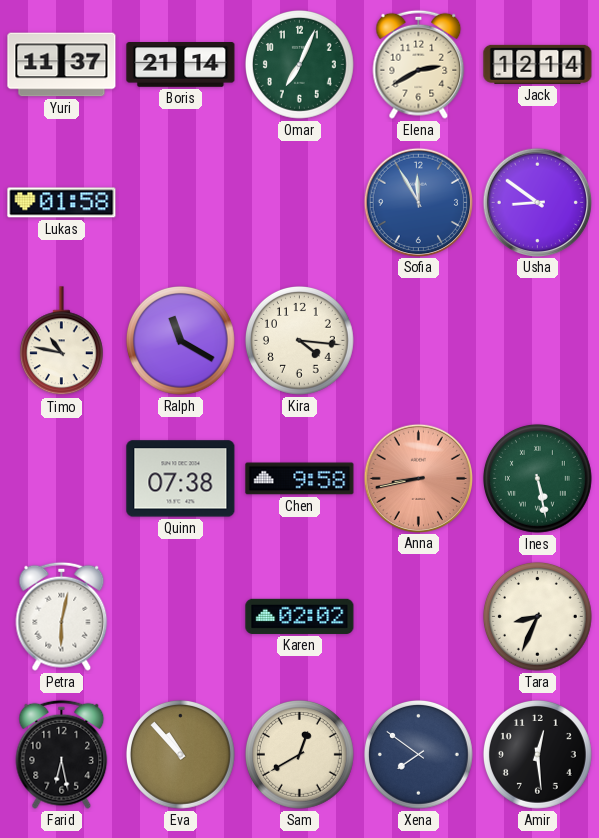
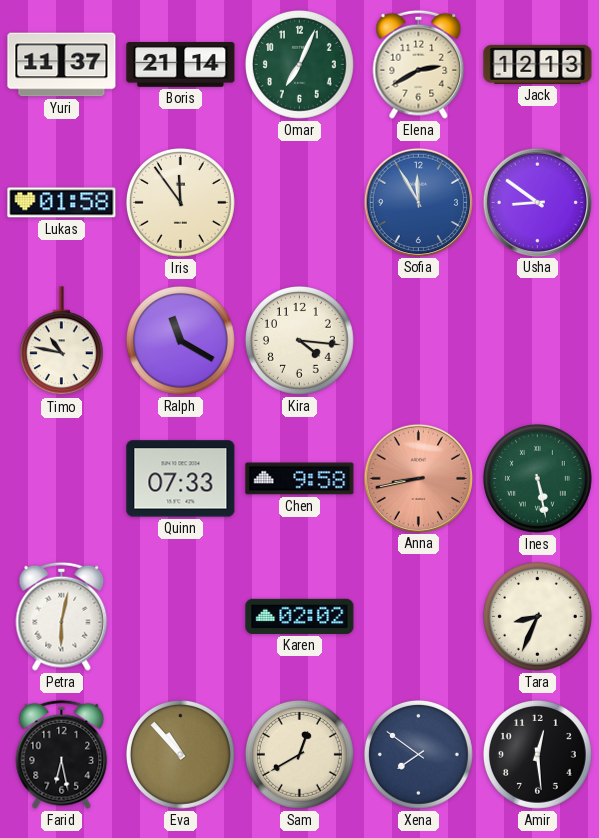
Jack: 12:14 -> 12:13
Iris: none -> 11:54
Quinn: 07:38 -> 07:33
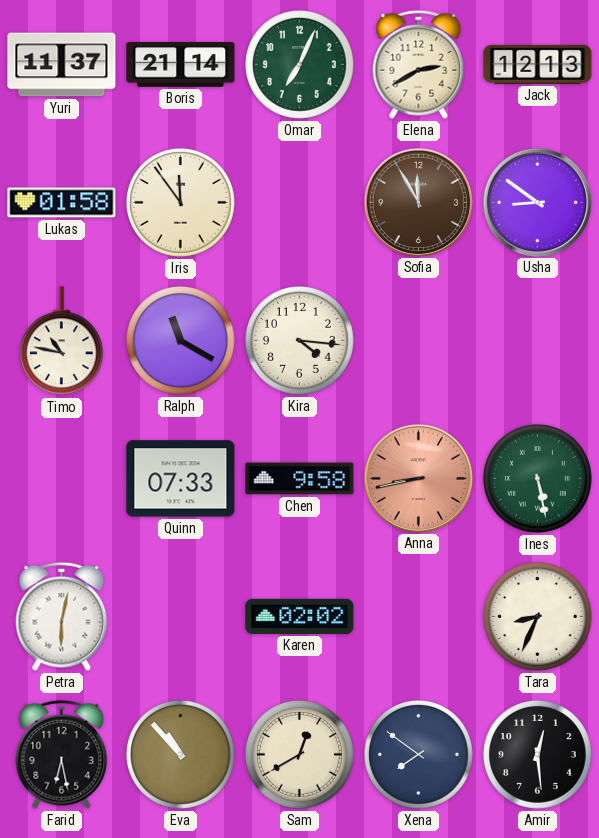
Sofia dial: blue -> brown
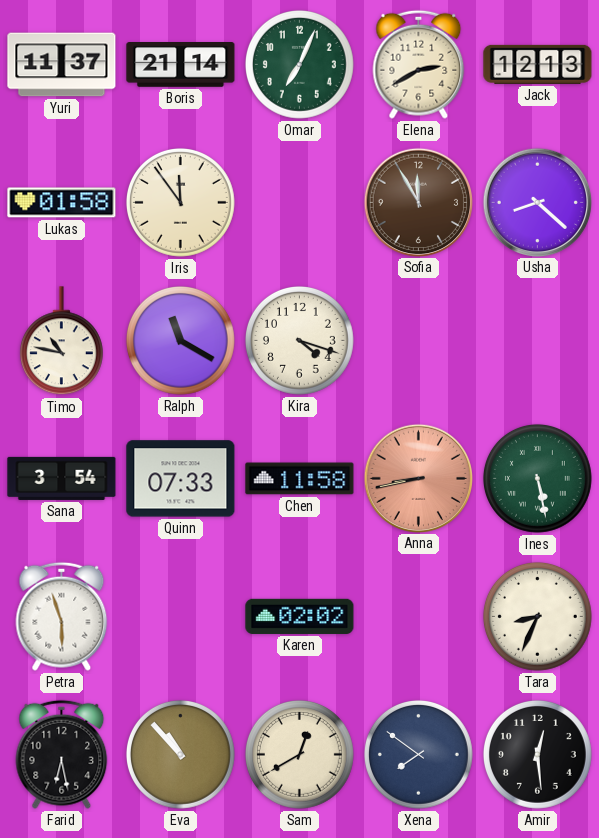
Usha: 8:51 -> 8:22
Kira: 4:16 -> 4:18
Sana: none -> 3:54
Chen: 9:58 -> 11:58
Petra: 6:02 -> 5:57
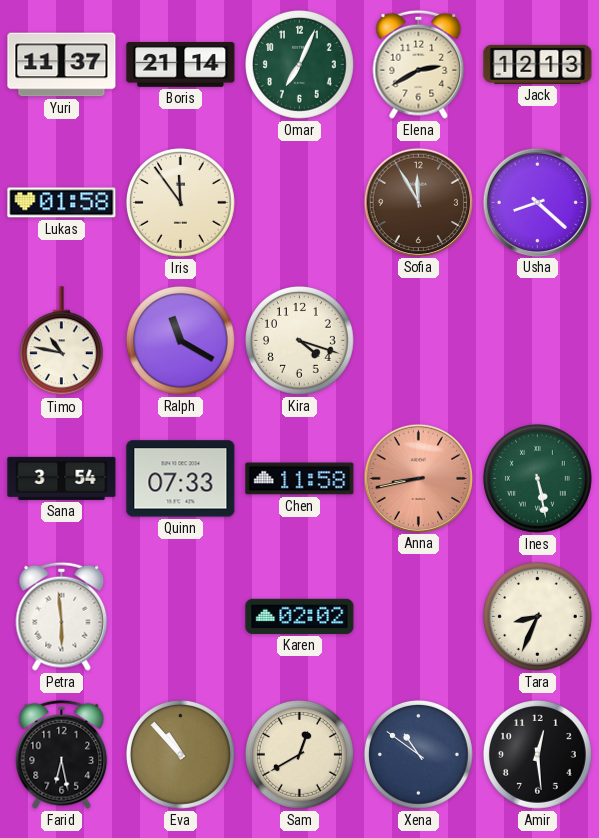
Petra: 5:57 -> 5:59
Xena: 7:51 -> 10:51
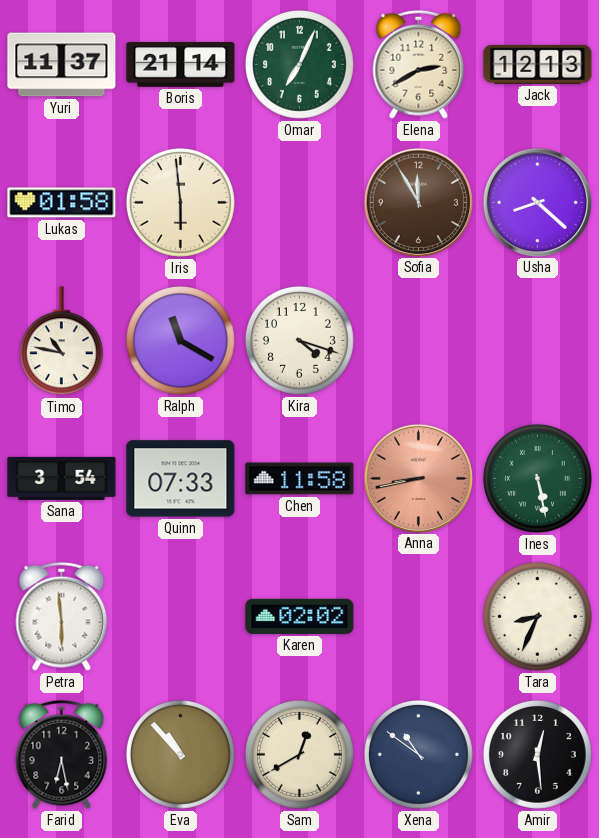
Iris: 11:54 -> 5:59
